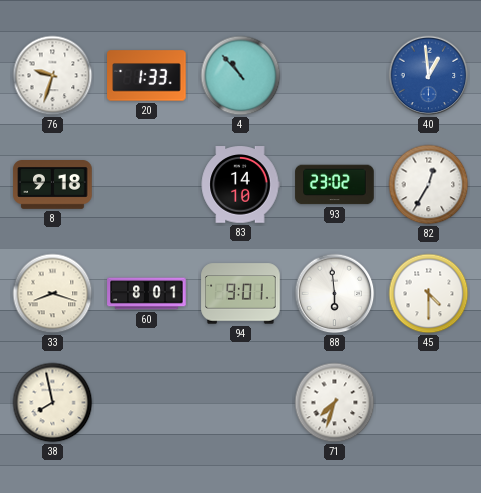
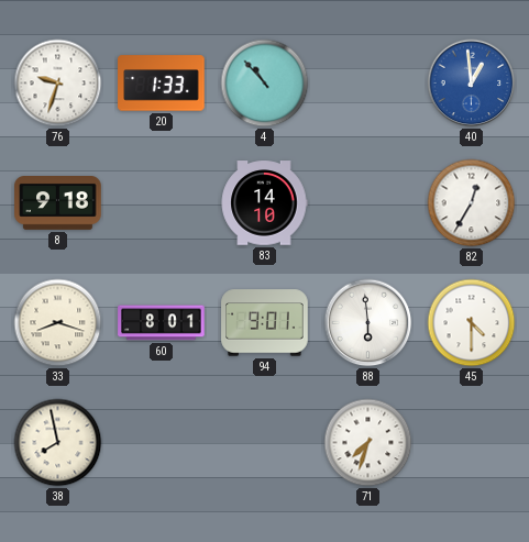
93: 23:02 -> none
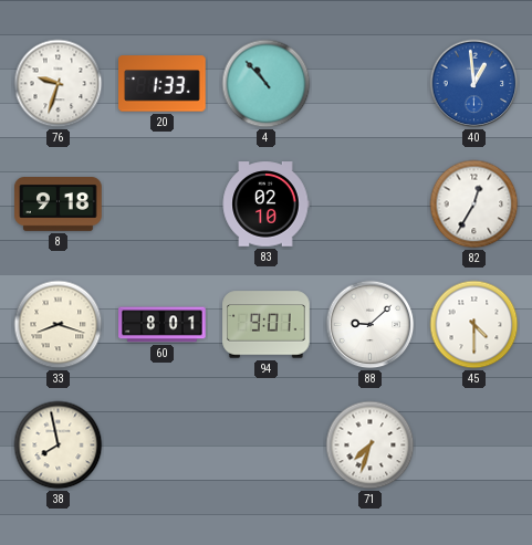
83: 14:10 -> 02:10
88: 5:59 -> 9:08
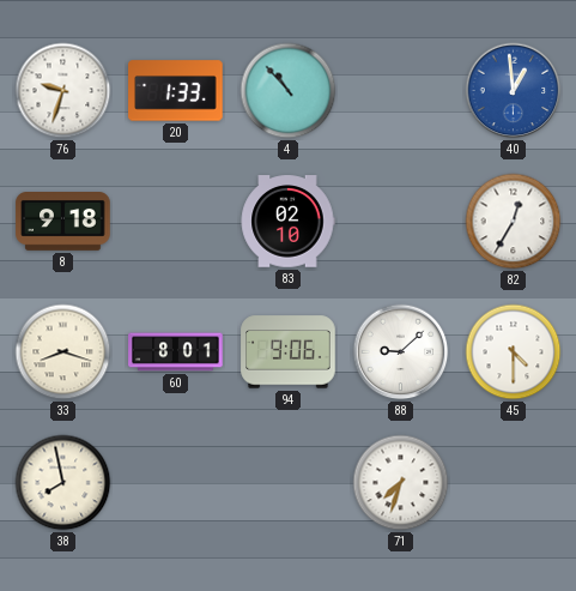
94: 9:01 -> 9:06
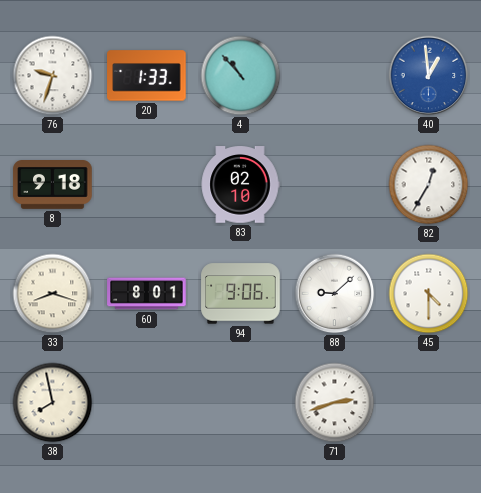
71: 7:33 -> 2:42
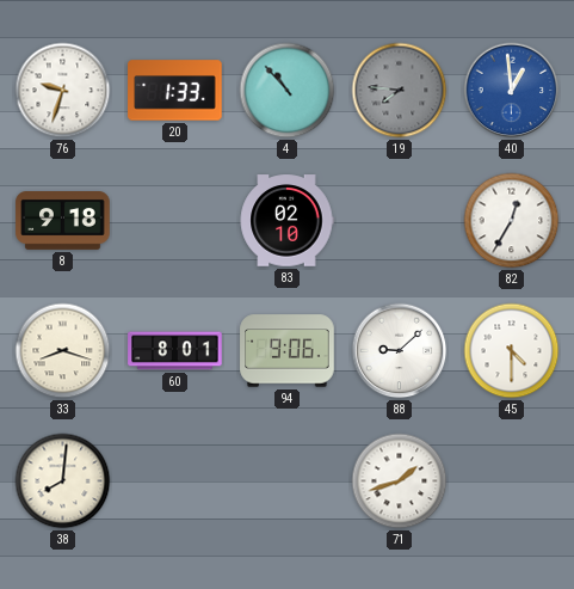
19: none -> 7:46
38: 7:58 -> 8:01
71: 2:42 -> 1:42
